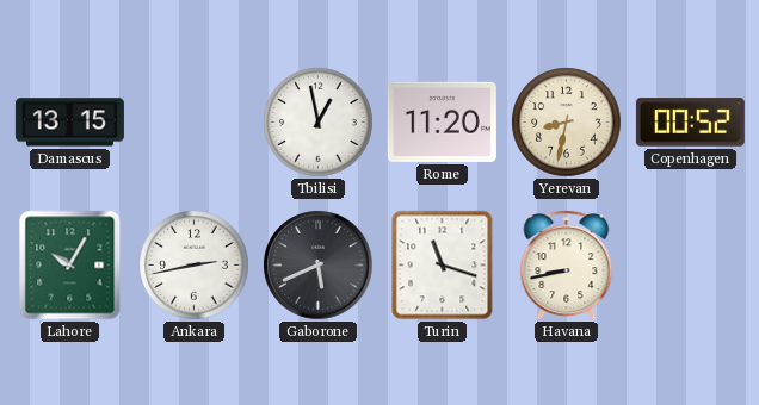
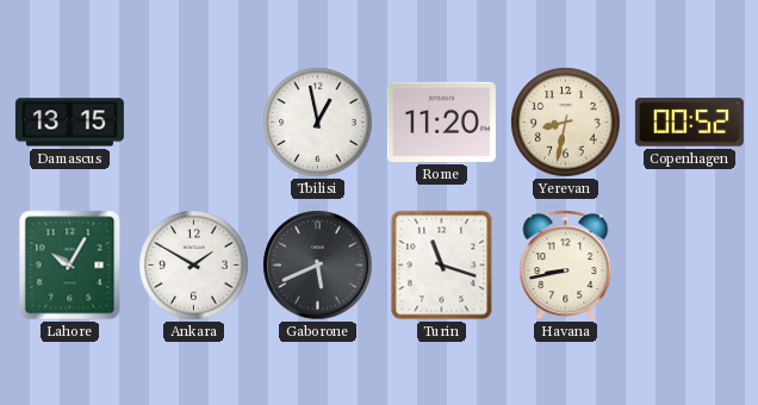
Ankara: 2:43 -> 1:50
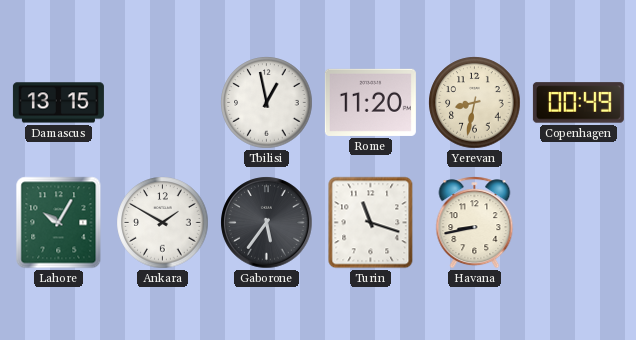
Copenhagen: 00:52 -> 00:49
Gaborone: 5:41 -> 5:36
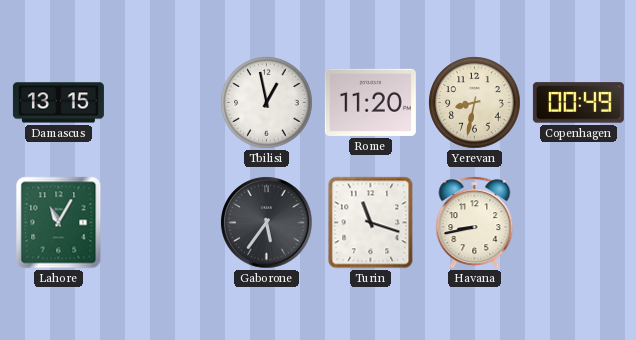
Lahore: 10:05 -> 11:05
Ankara: 1:50 -> none
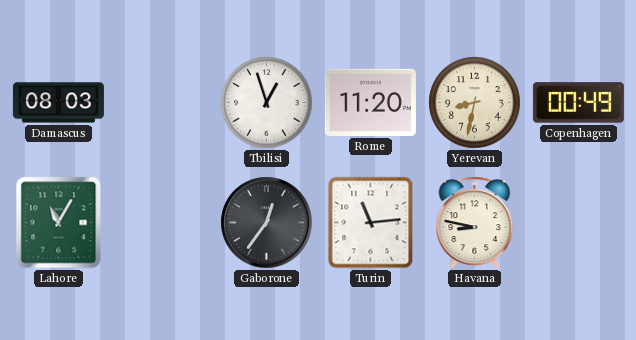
Damascus: 13:15 -> 08:03
Tbilisi: 12:58 -> 12:57
Gaborone: 5:36 -> 12:36
Turin: 11:18 -> 11:14
Havana: 8:43 -> 8:47
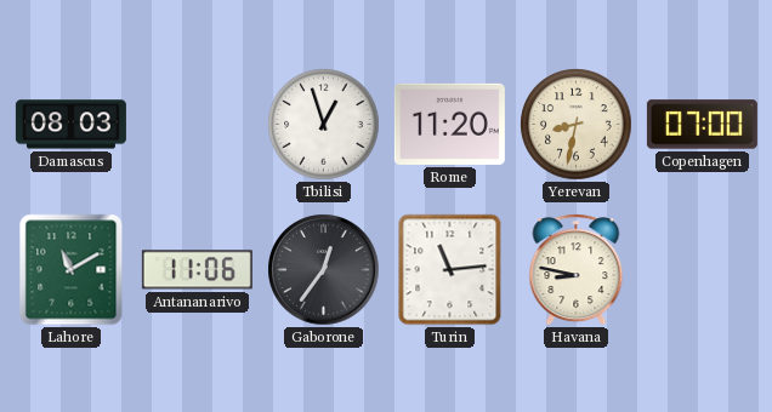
Copenhagen: 00:49 -> 07:00
Lahore: 11:05 -> 11:10
Antananarivo: none -> 11:06
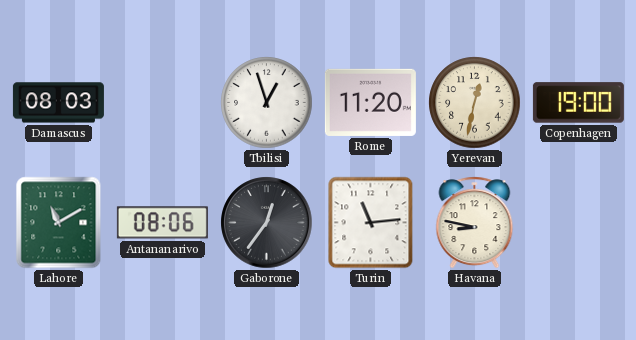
Yerevan: 8:32 -> 12:32
Copenhagen: 07:00 -> 19:00
Antananarivo: 11:06 -> 08:06
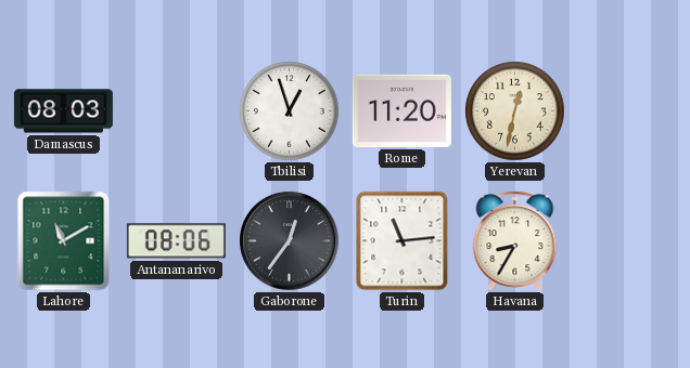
Copenhagen: 19:00 -> none
Havana: 8:47 -> 8:35
